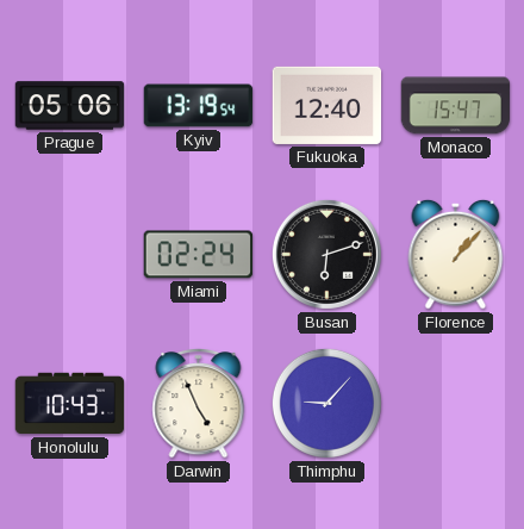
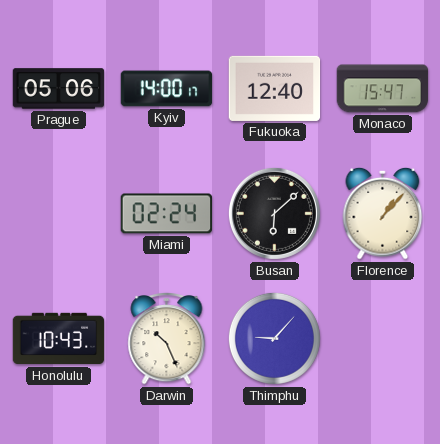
Kyiv: 13:19 -> 14:00
Busan: 6:12 -> 6:08
Darwin: 4:56 -> 10:26
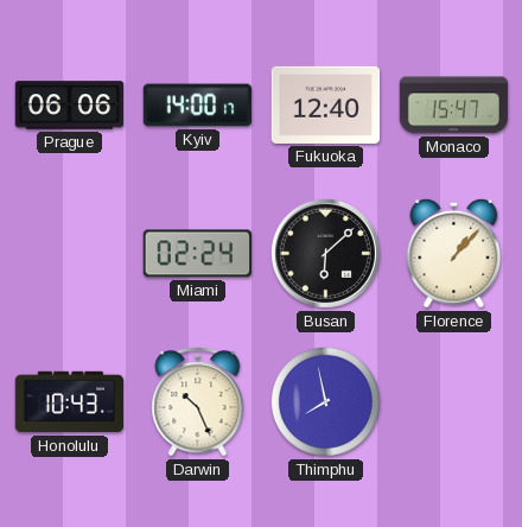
Prague: 05:06 -> 06:06
Thimphu: 9:07 -> 7:58
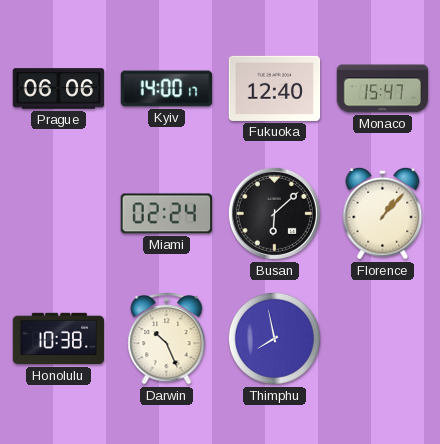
Honolulu: 10:43 -> 10:38
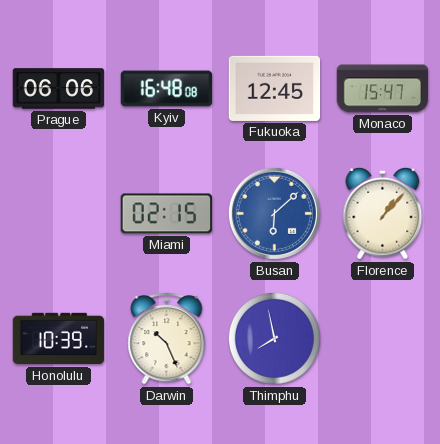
Kyiv: 14:00 -> 16:48
Fukuoka: 12:40 -> 12:45
Miami: 02:24 -> 02:15
Busan dial: black -> blue
Honolulu: 10:38 -> 10:39
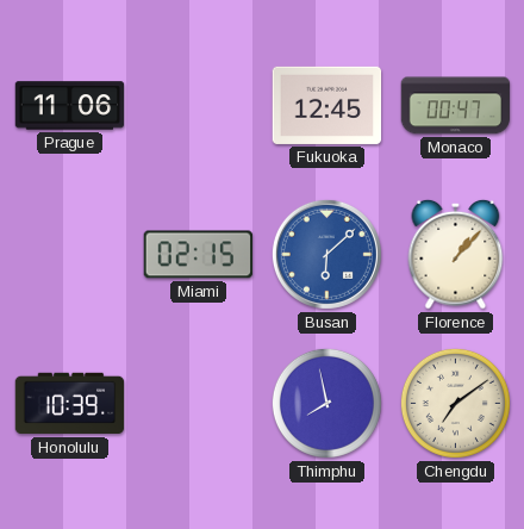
Prague: 06:06 -> 11:06
Kyiv: 16:48 -> none
Monaco: 15:47 -> 00:47
Darwin: 10:26 -> none
Chengdu: none -> 7:09
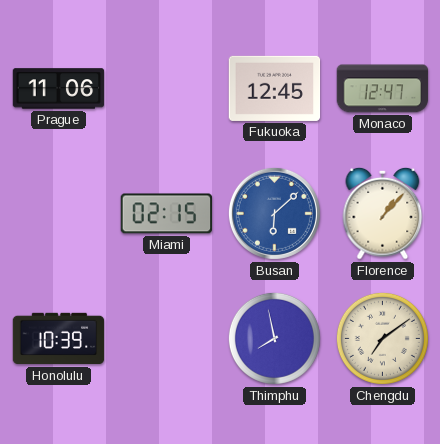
Monaco: 00:47 -> 12:47
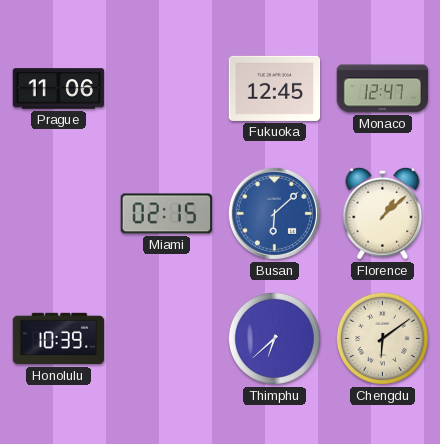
Florence: 1:07 -> 1:08
Thimphu: 7:58 -> 6:38
Chengdu: 7:09 -> 6:09
